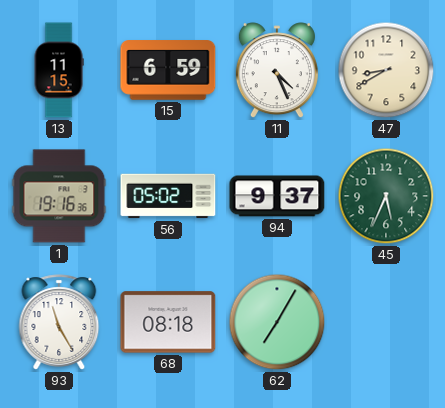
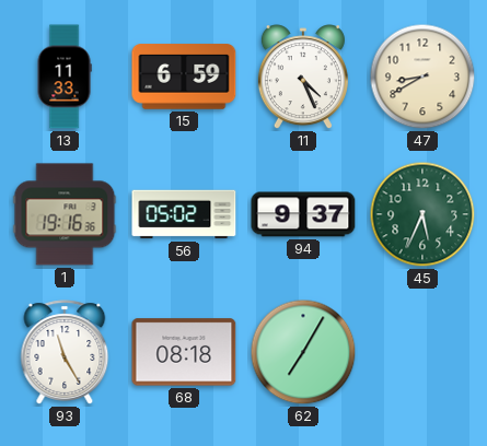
13: 11:15 -> 11:33
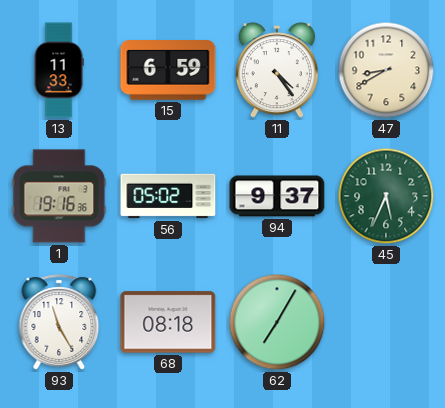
11: 4:26 -> 4:24
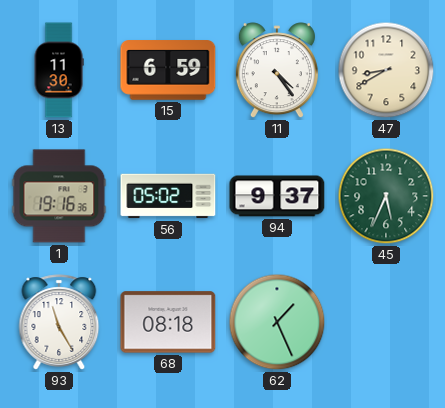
13: 11:33 -> 11:30
62: 7:05 -> 1:26
